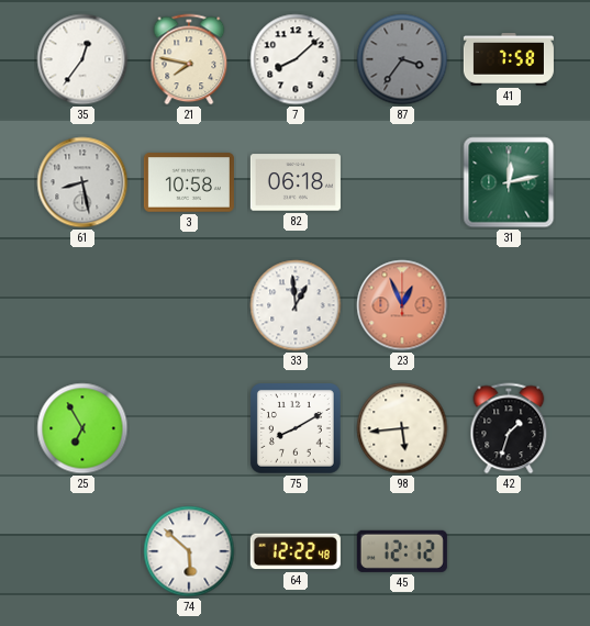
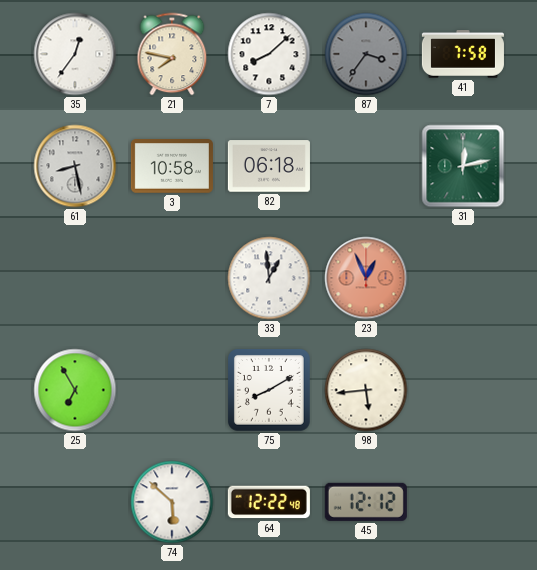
42: 1:33 -> none
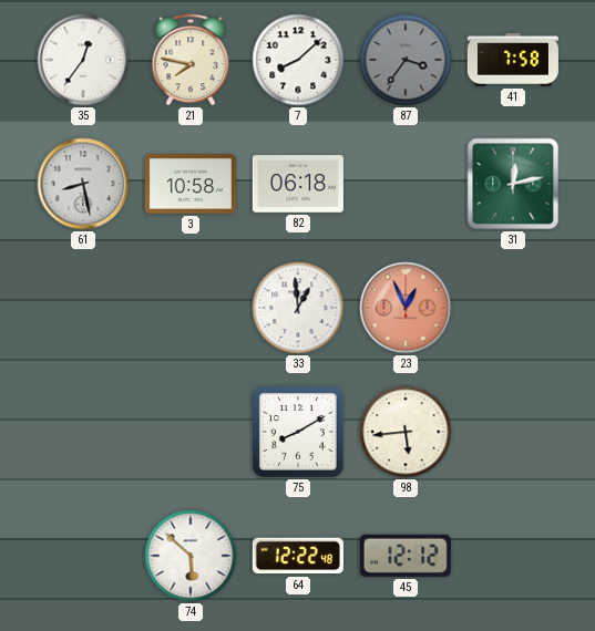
25: 6:55 -> none
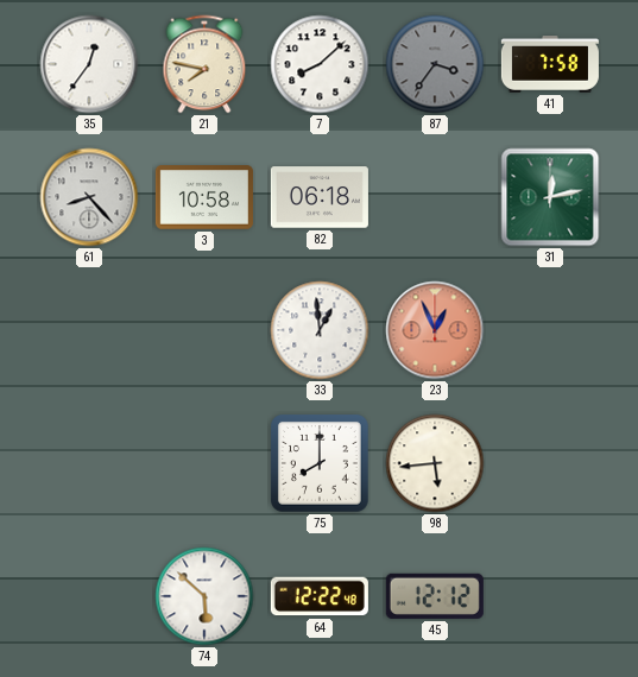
61: 8:28 -> 8:23
75: 8:10 -> 8:00
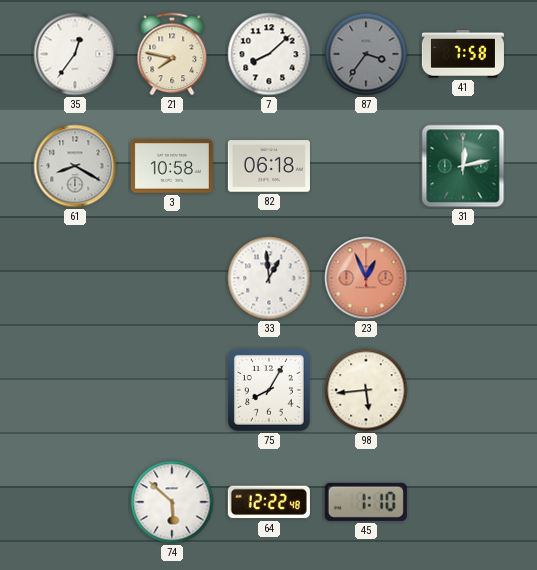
61: 8:23 -> 8:20
75: 8:00 -> 8:05
45: 12:12 -> 1:10
